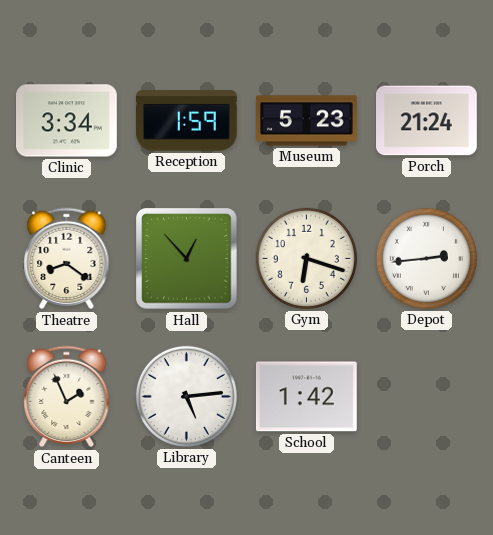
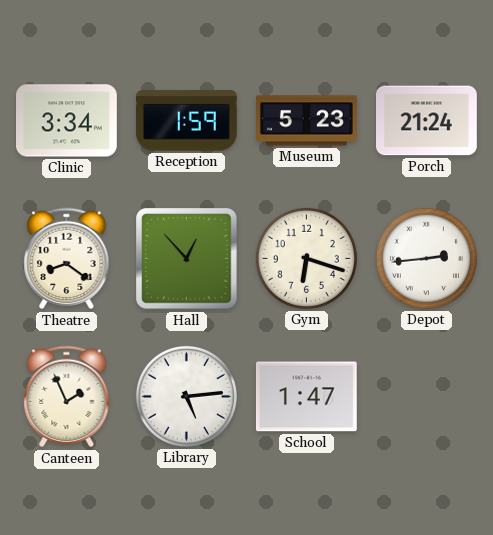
School: 1:42 -> 1:47
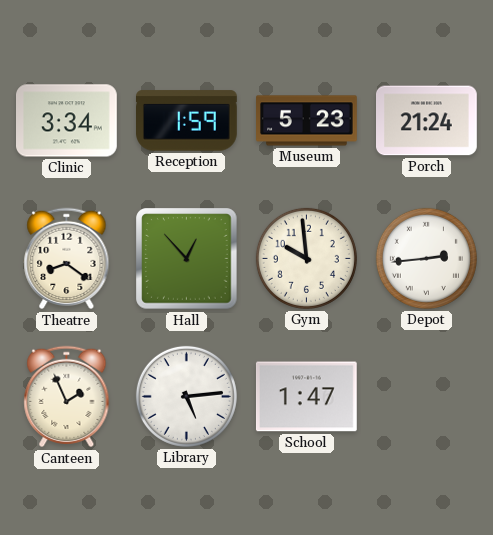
Gym: 6:18 -> 9:59
